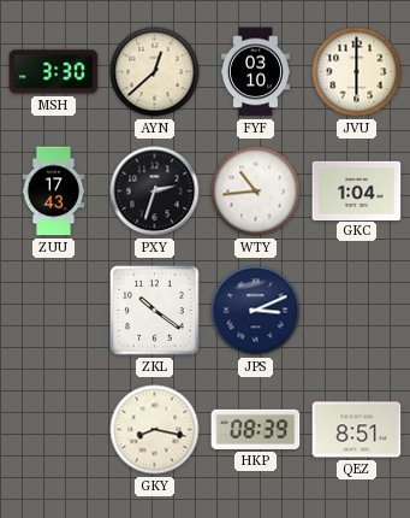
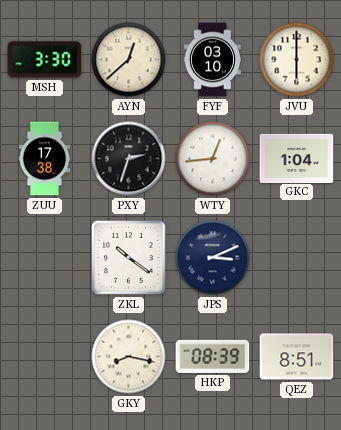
ZUU: 17:43 -> 17:38
WTY: 10:44 -> 12:44
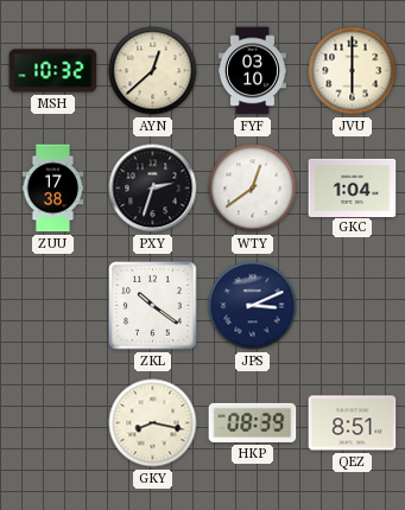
MSH: 3:30 -> 10:32
WTY: 12:44 -> 12:39
